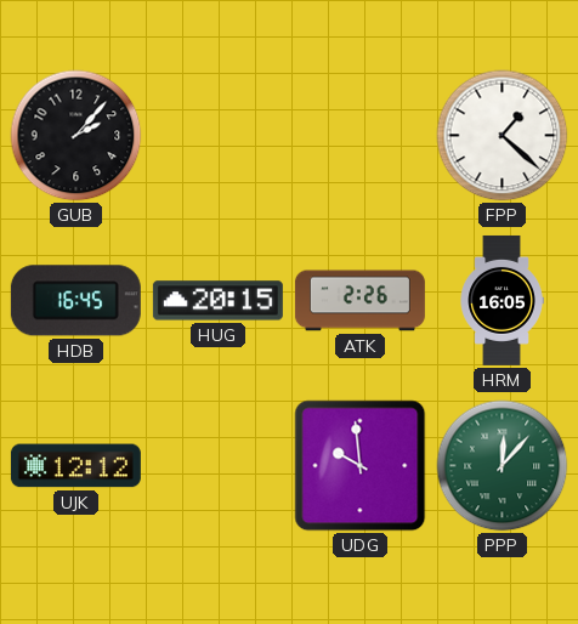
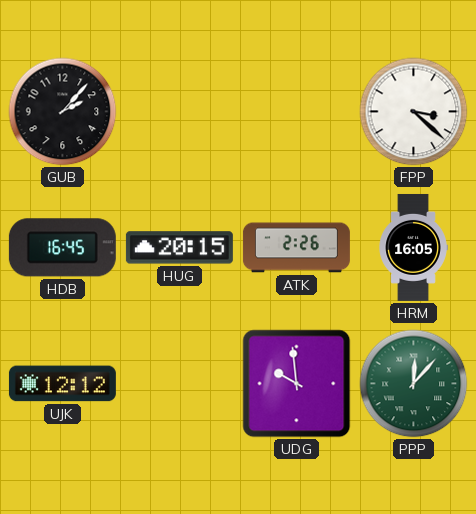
FPP: 1:22 -> 3:22
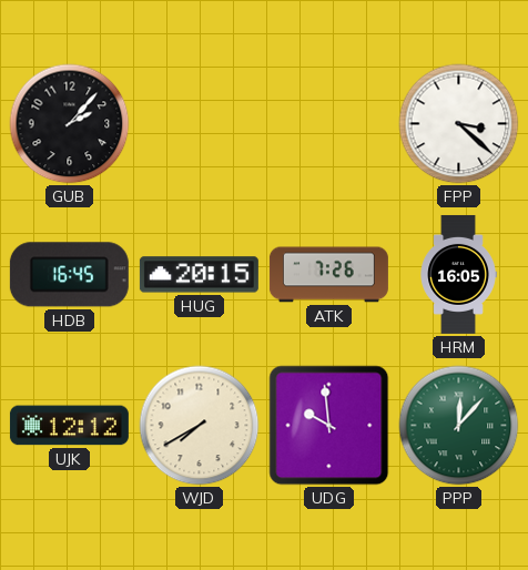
ATK: 2:26 -> 7:26
WJD: none -> 7:40
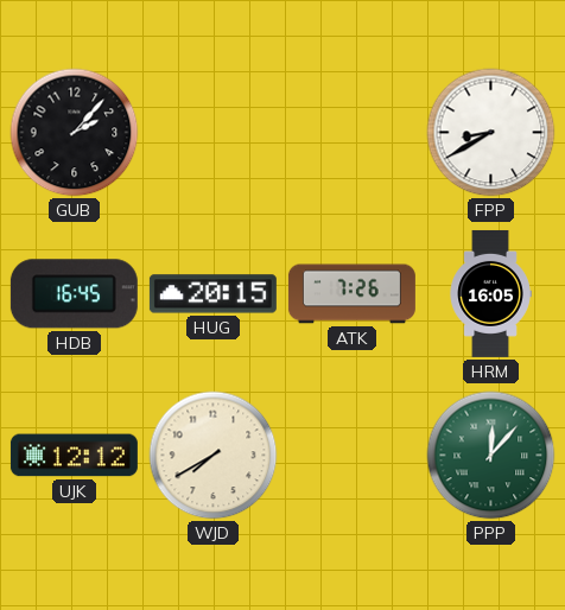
FPP: 3:22 -> 8:40
UDG: 9:59 -> none
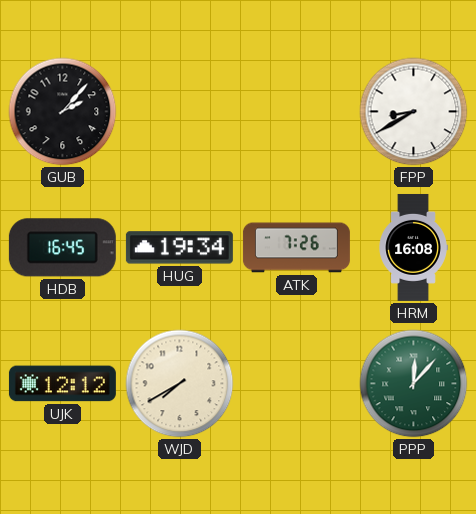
HUG: 20:15 -> 19:34
HRM: 16:05 -> 16:08
